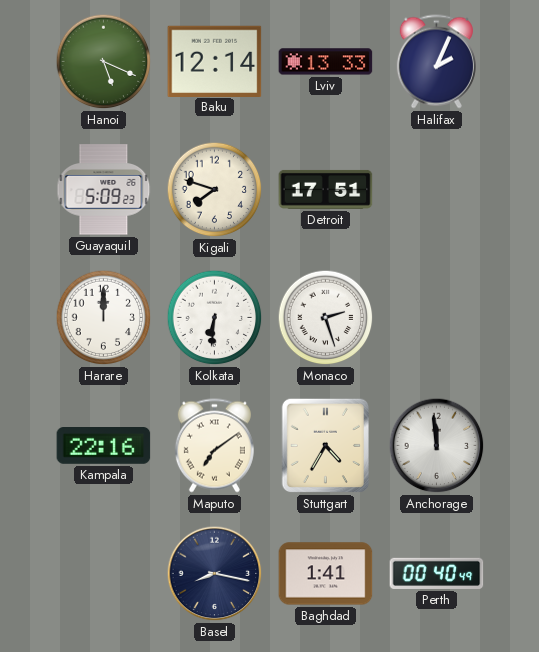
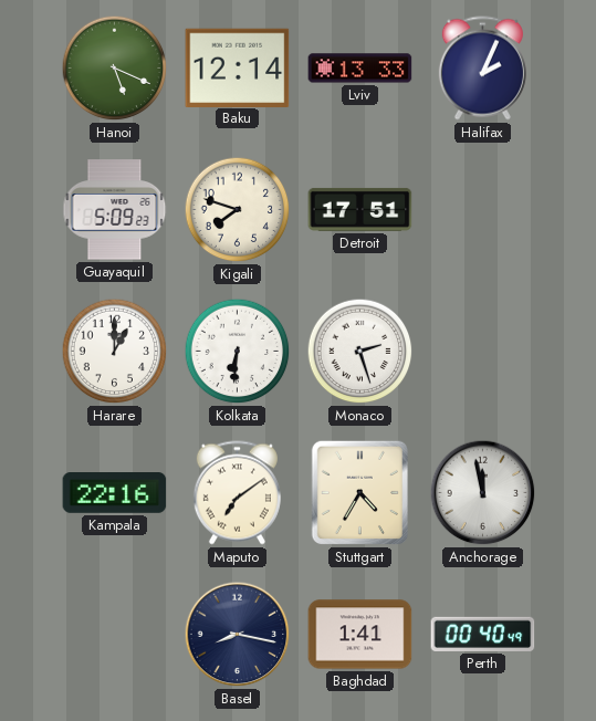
Harare: 12:00 -> 1:00
Anchorage: 11:59 -> 11:58
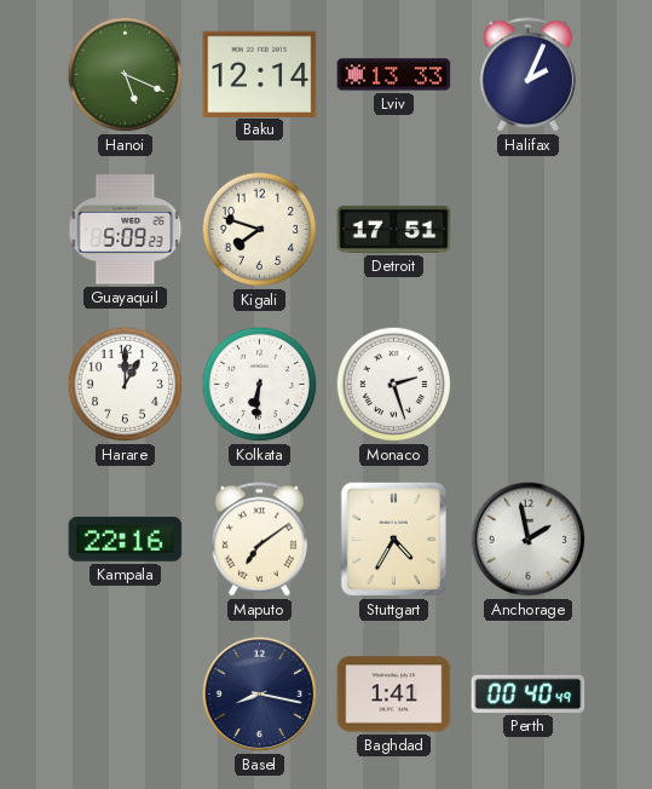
Anchorage: 11:58 -> 1:58
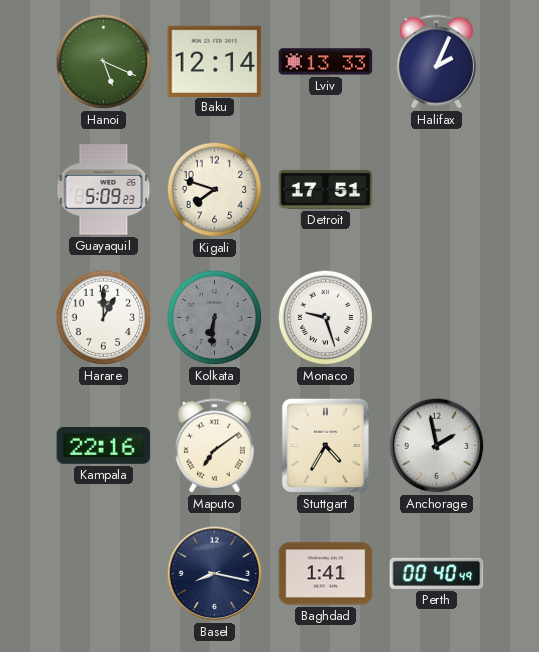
Kolkata dial: white -> grey
Monaco: 2:27 -> 9:27
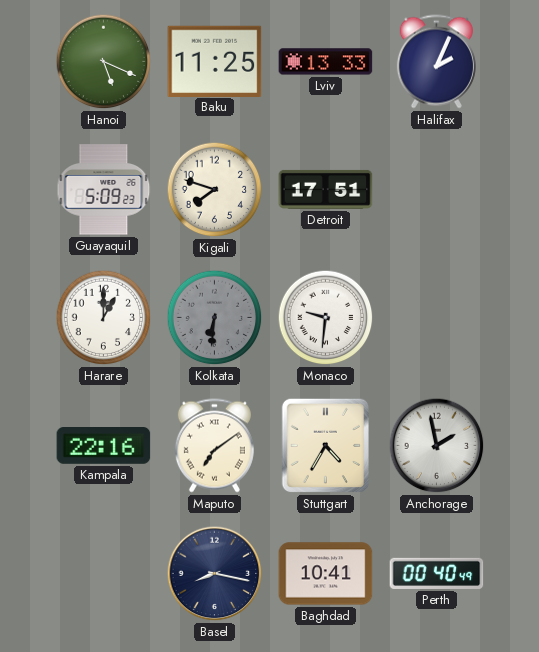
Baku: 12:14 -> 11:25
Monaco: 9:27 -> 9:31
Baghdad: 1:41 -> 10:41
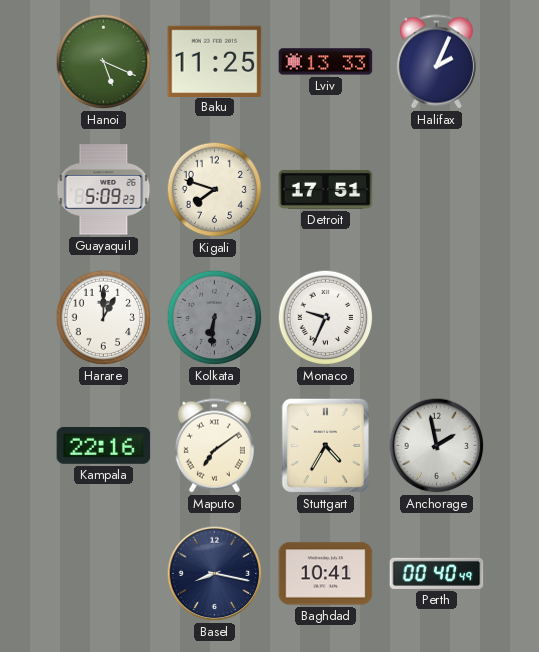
Monaco: 9:31 -> 9:34
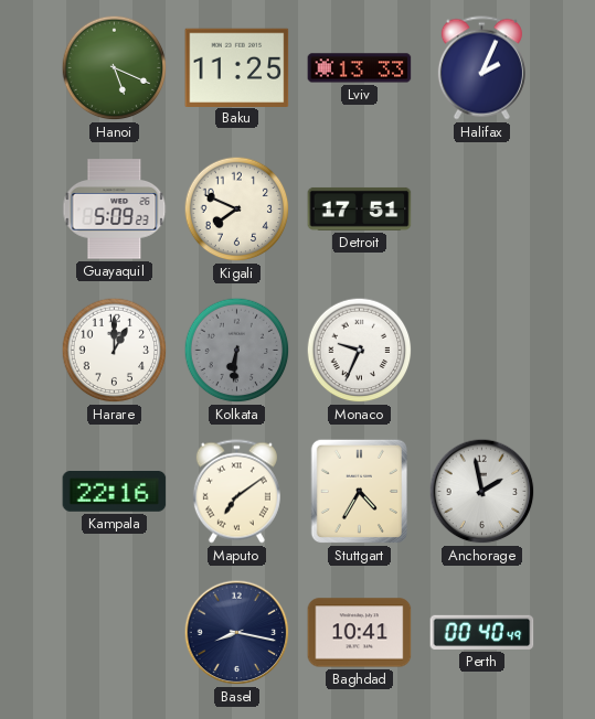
Kigali: 7:48 -> 7:49
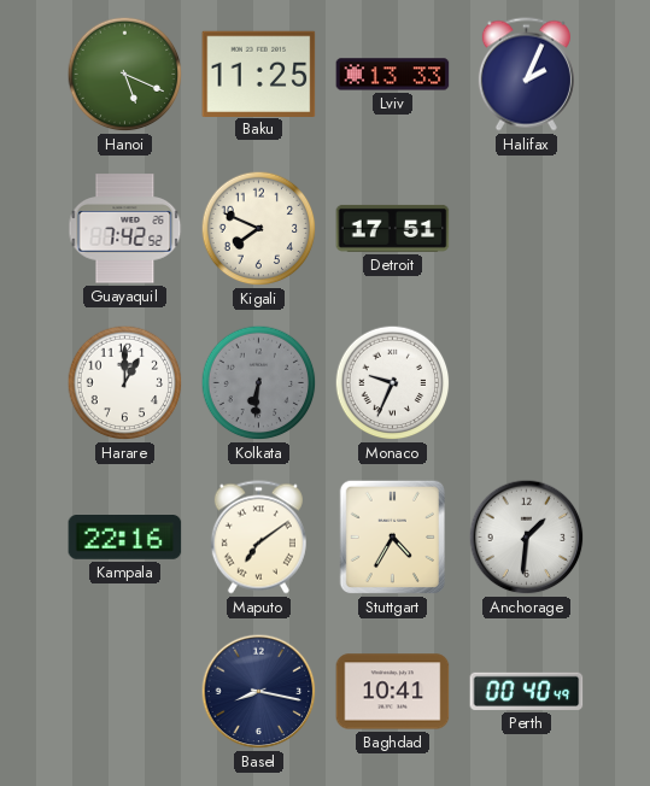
Guayaquil: 5:09 -> 7:42
Anchorage: 1:58 -> 1:31
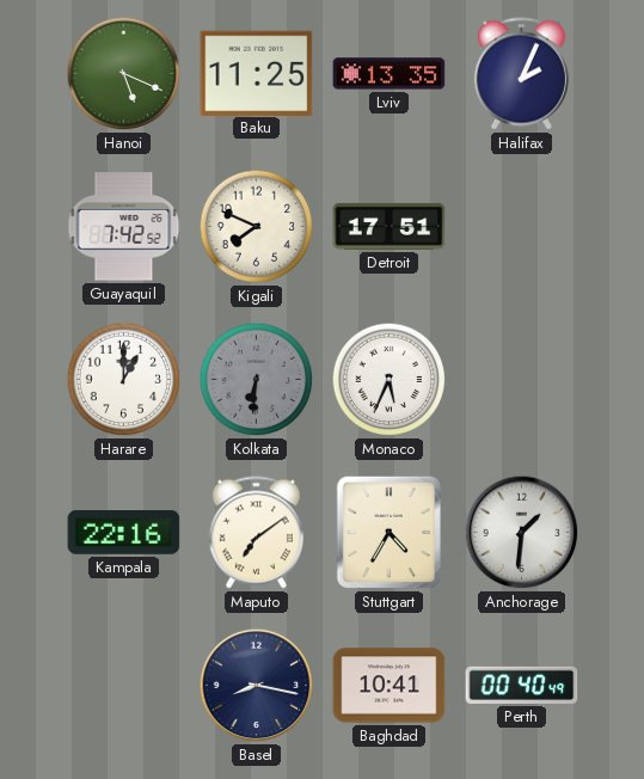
Lviv: 13:33 -> 13:35
Monaco: 9:34 -> 5:34
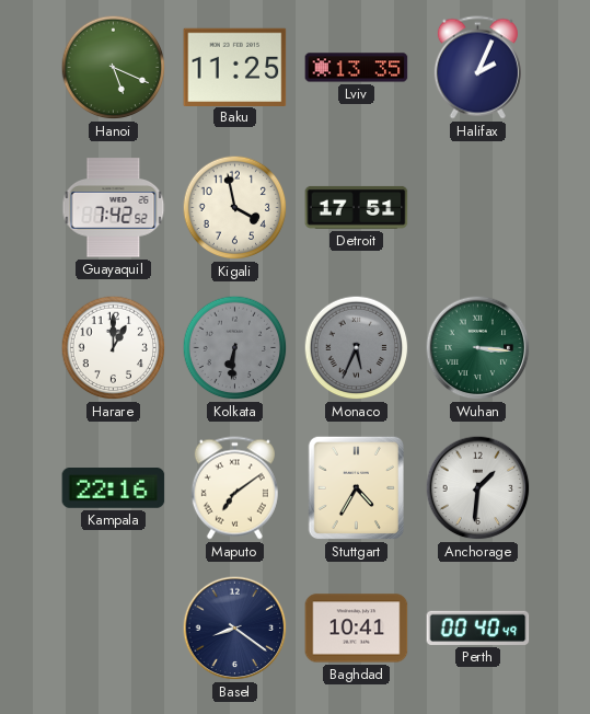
Kigali: 7:49 -> 3:58
Monaco dial: white -> grey
Wuhan: none -> 3:16
Basel: 8:17 -> 8:21
